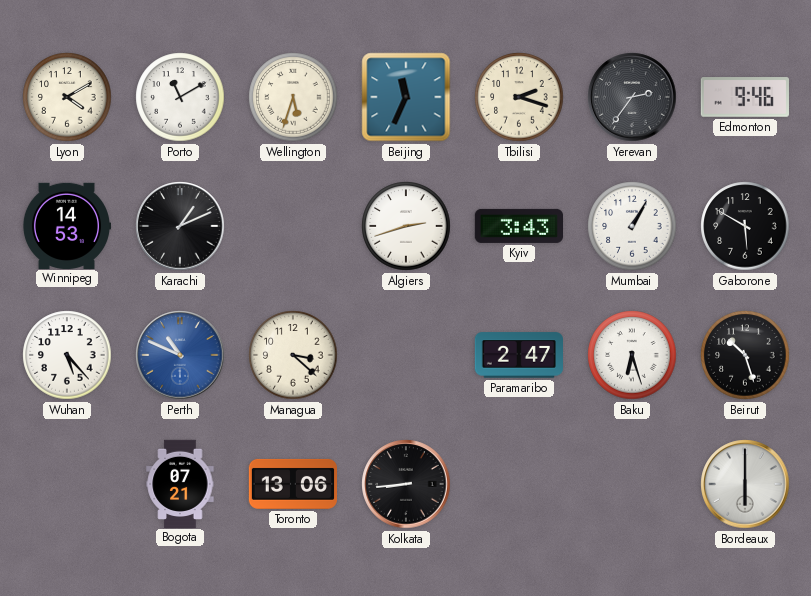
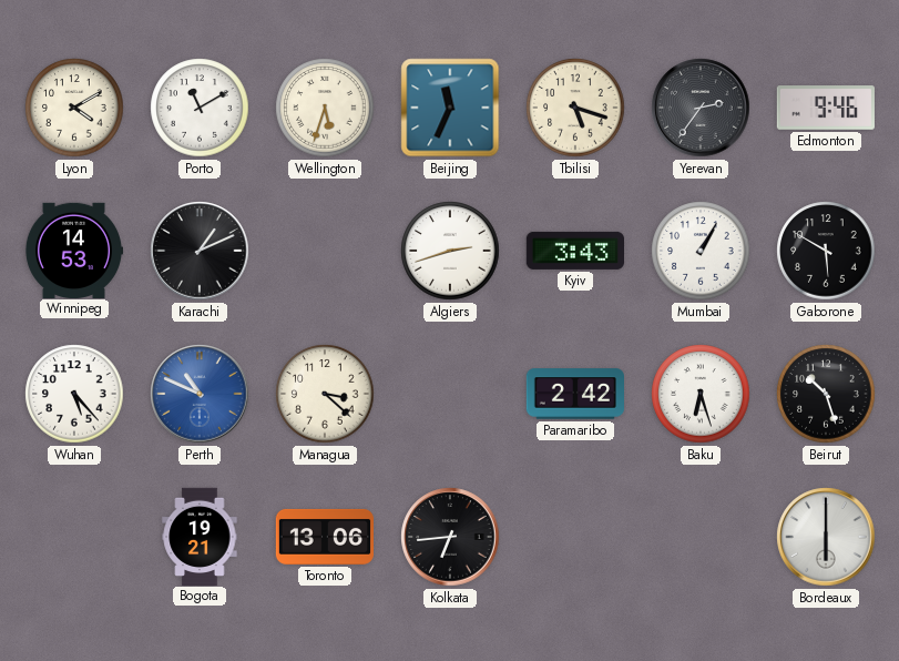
Tbilisi: 2:18 -> 5:18
Paramaribo: 2:47 -> 2:42
Bogota: 07:21 -> 19:21
Kolkata: 8:44 -> 6:44
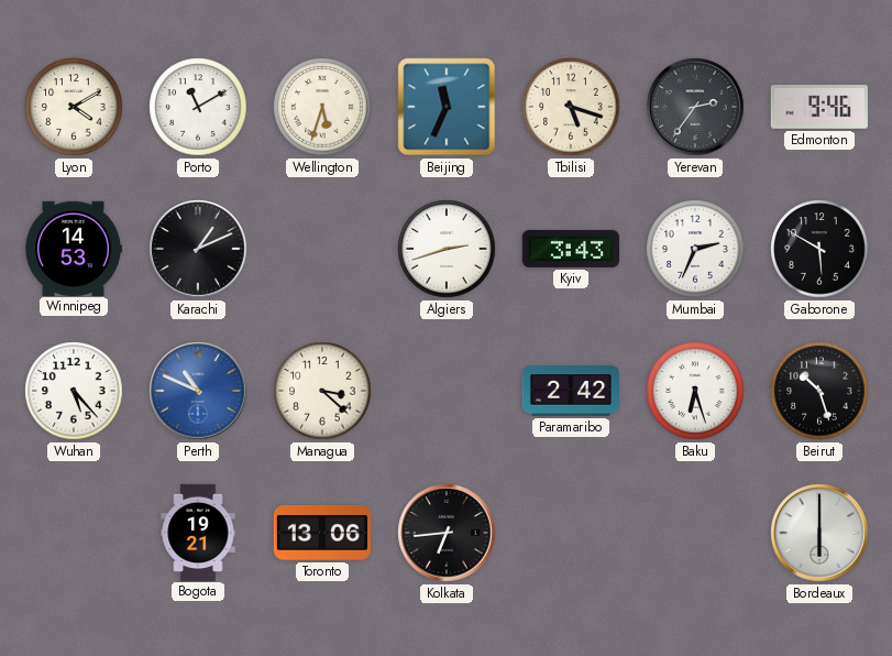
Mumbai: 1:05 -> 2:34
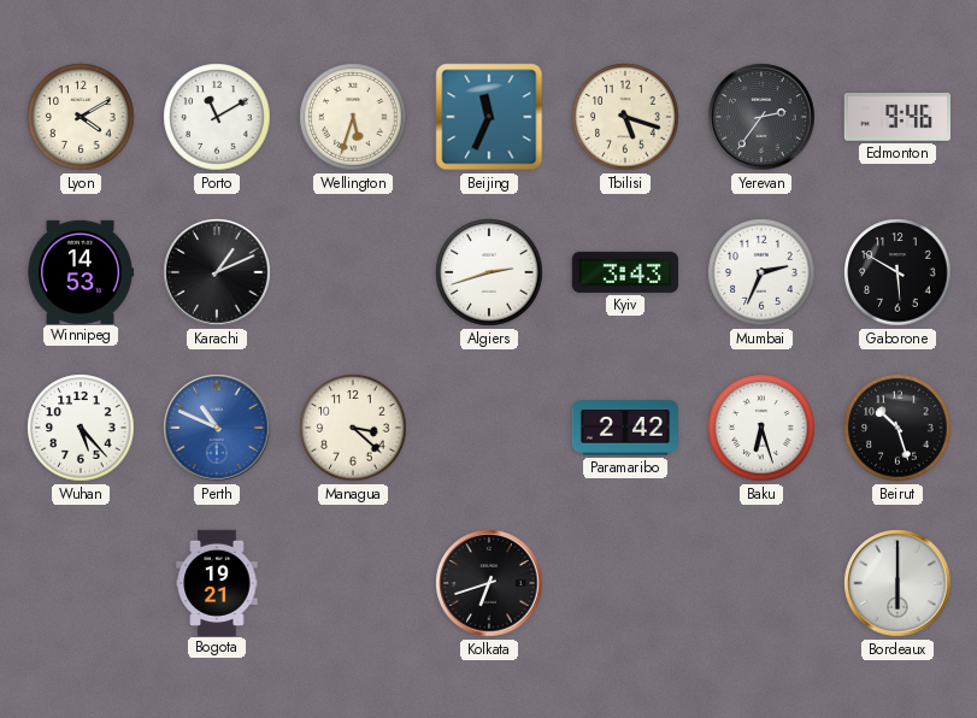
Toronto: 13:06 -> none
Kolkata: 6:44 -> 6:42
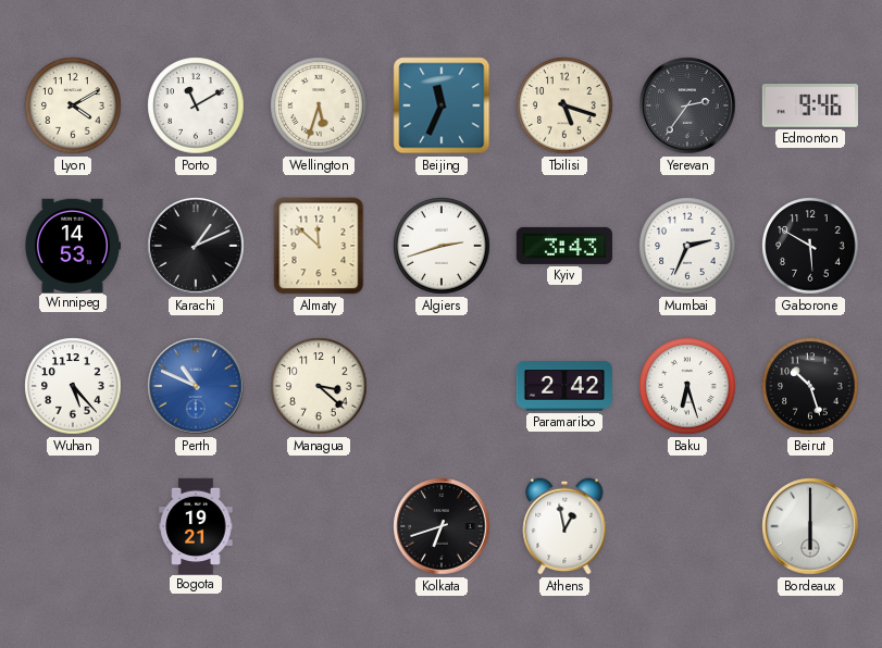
Almaty: none -> 11:52
Athens: none -> 12:58
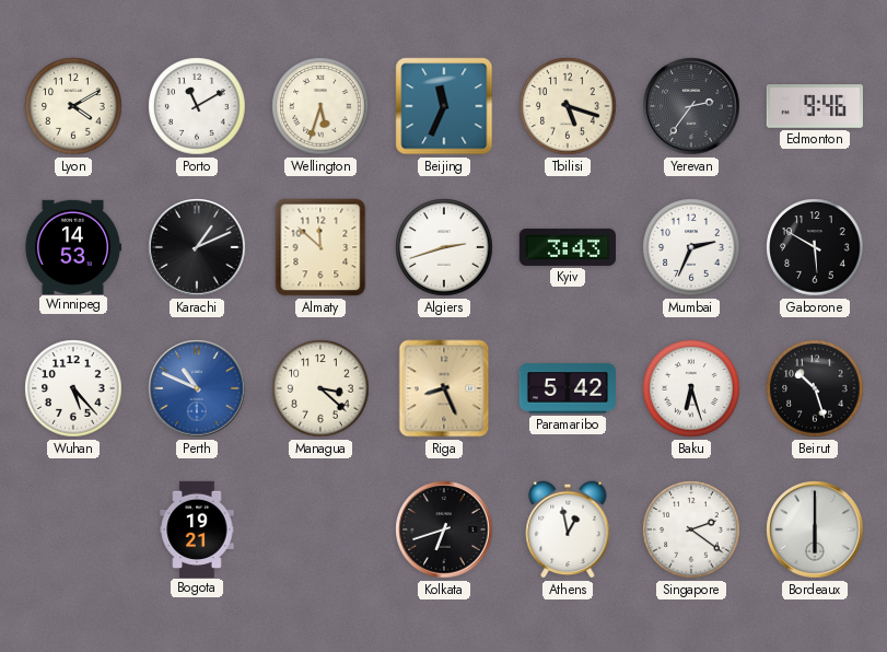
Riga: none -> 8:26
Paramaribo: 2:42 -> 5:42
Singapore: none -> 2:21
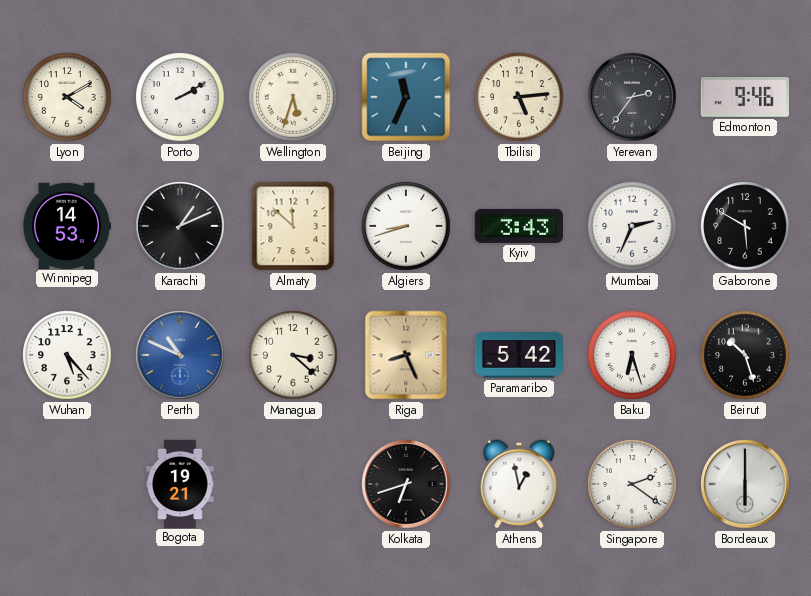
Porto: 11:10 -> 2:10
Tbilisi: 5:18 -> 5:14
Algiers: 2:42 -> 8:42
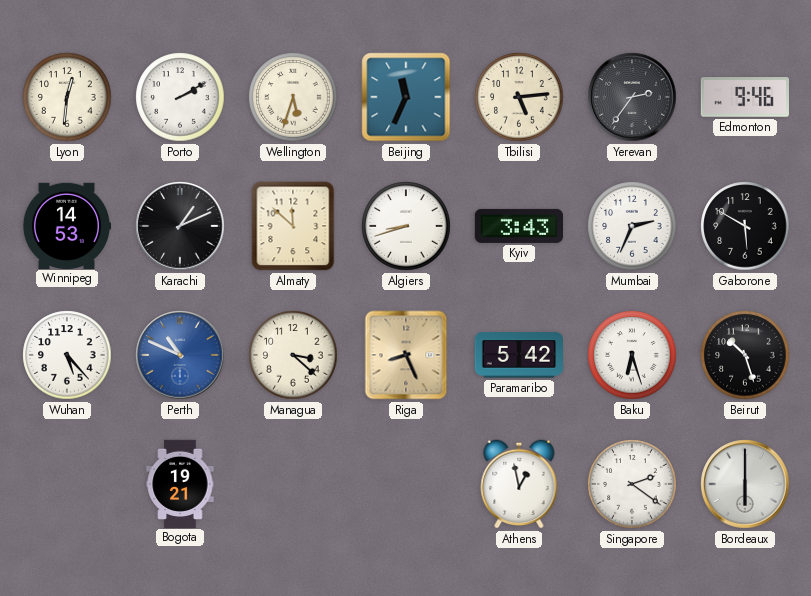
Lyon: 4:10 -> 12:31
Kolkata: 6:42 -> none
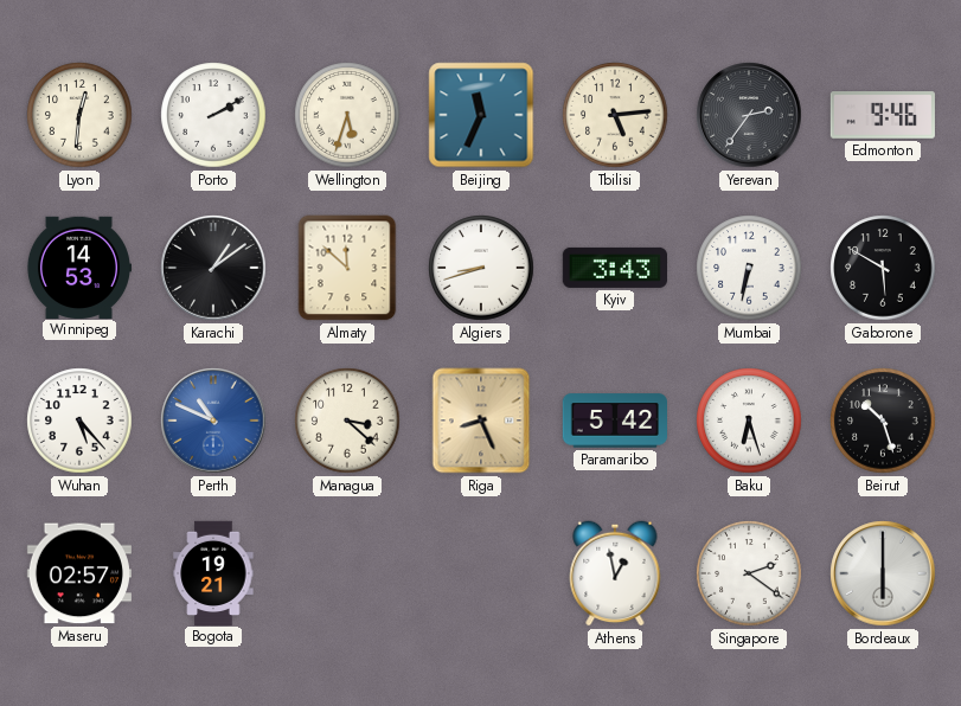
Karachi: 1:11 -> 1:09
Mumbai: 2:34 -> 6:32
Maseru: none -> 02:57
